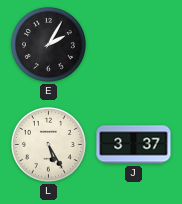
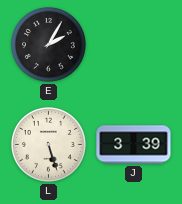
L: 5:25 -> 5:27
J: 3:37 -> 3:39
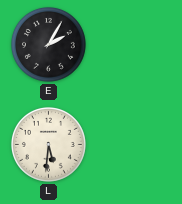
L: 5:27 -> 5:31
J: 3:39 -> none
